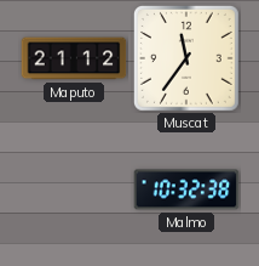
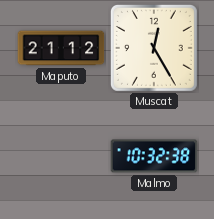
Muscat: 11:36 -> 12:25
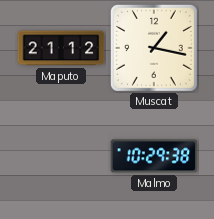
Muscat: 12:25 -> 1:17
Malmo: 10:32 -> 10:29
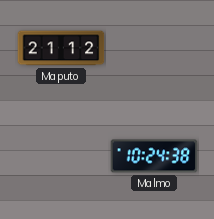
Muscat: 1:17 -> none
Malmo: 10:29 -> 10:24
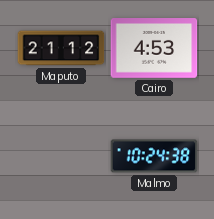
Cairo: none -> 4:53
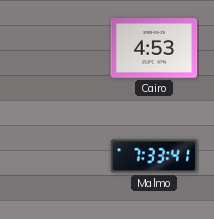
Maputo: 21:12 -> none
Malmo: 10:24 -> 7:33
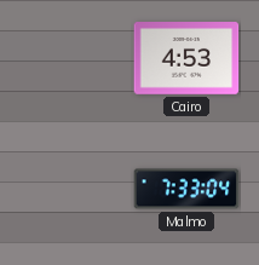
Malmo: 7:33:41 -> 7:33:04
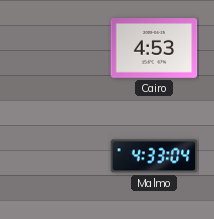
Malmo: 7:33 -> 4:33
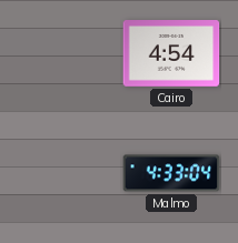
Cairo: 4:53 -> 4:54
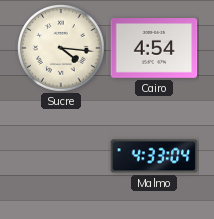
Sucre: none -> 4:16
